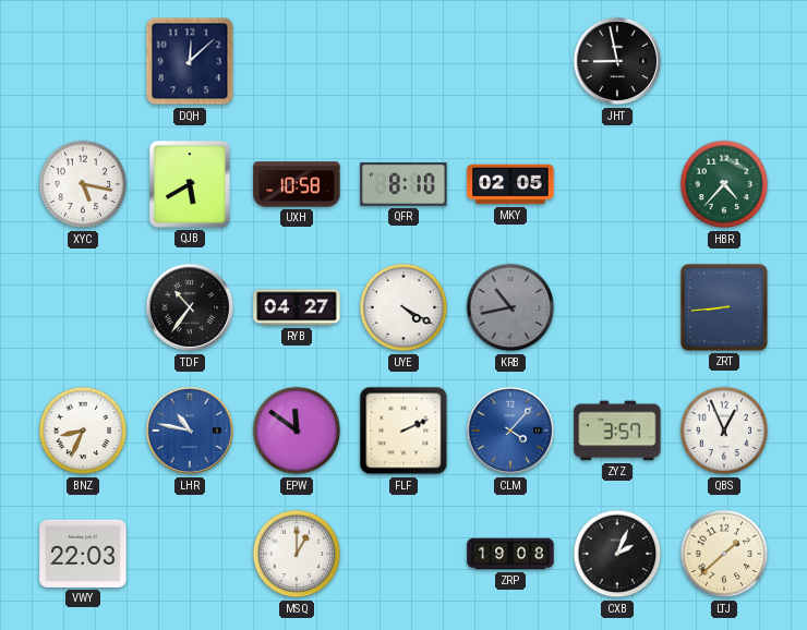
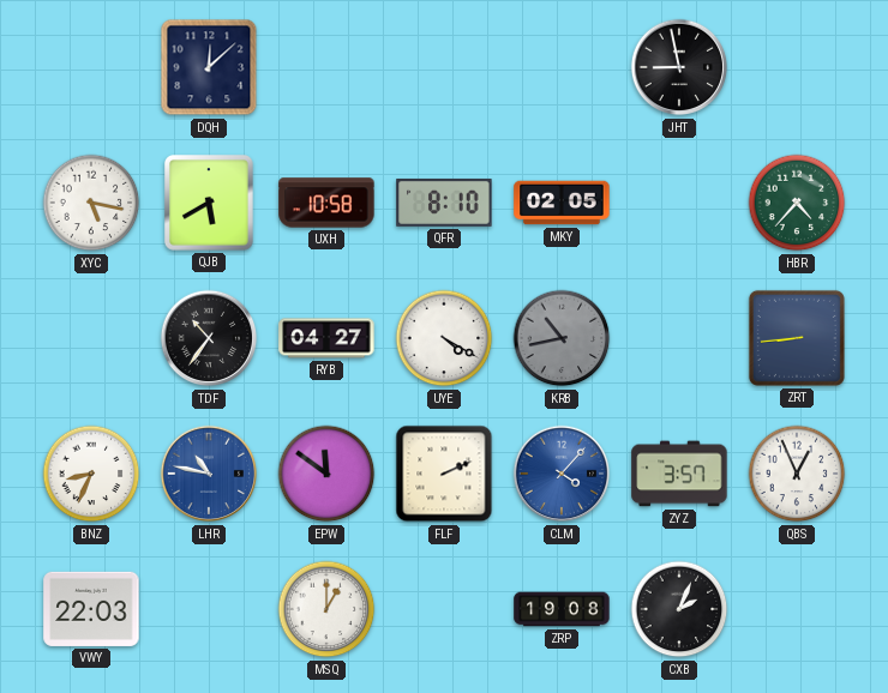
LTJ: 1:38 -> none
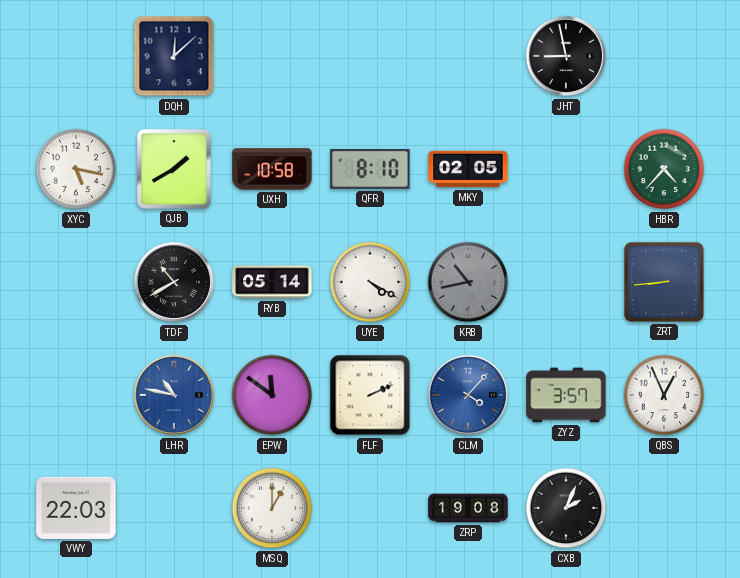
QJB: 5:40 -> 1:40
TDF: 10:36 -> 10:40
RYB: 04:27 -> 05:14
BNZ: 8:34 -> none
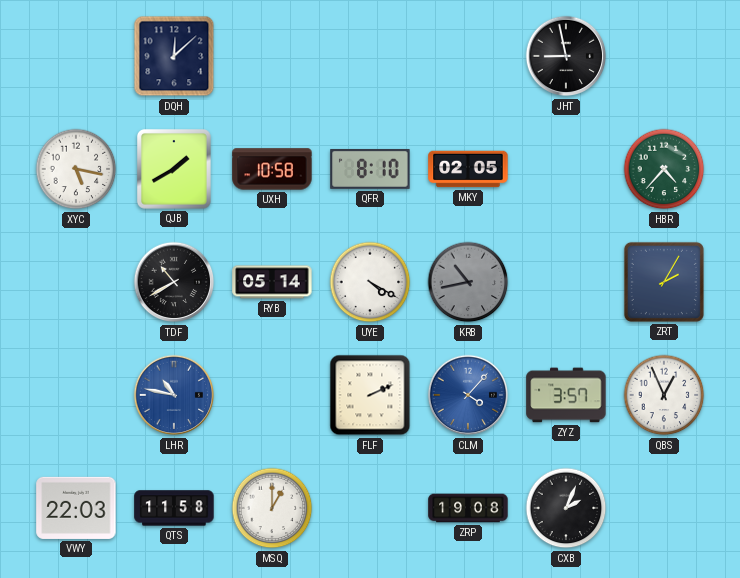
ZRT: 8:44 -> 2:05
EPW: 11:51 -> none
QTS: none -> 11:58
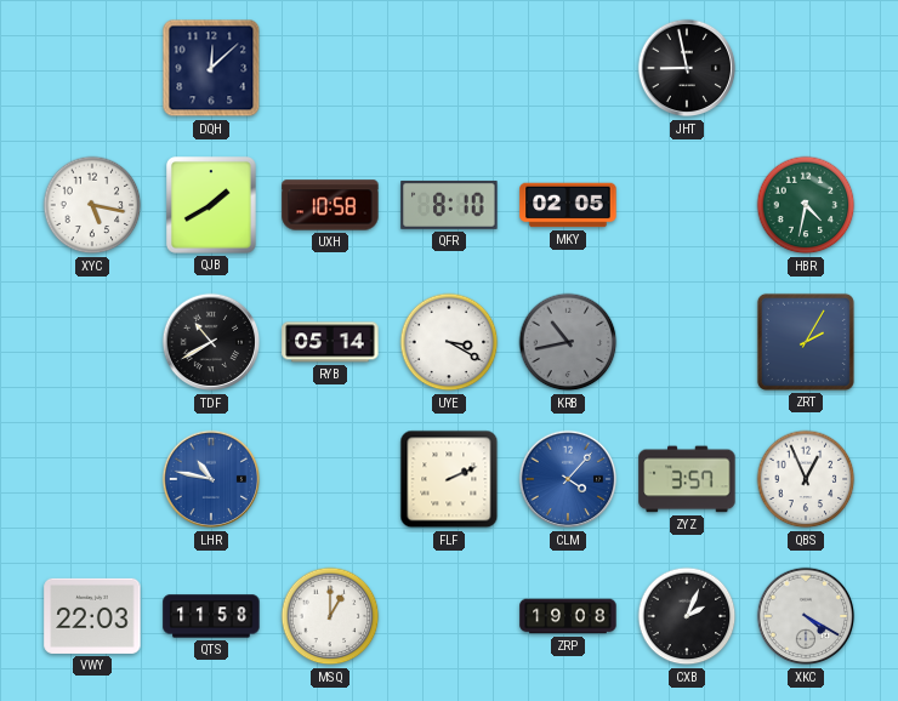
HBR: 4:37 -> 4:32
UYE: 4:20 -> 3:20
XKC: none -> 4:20
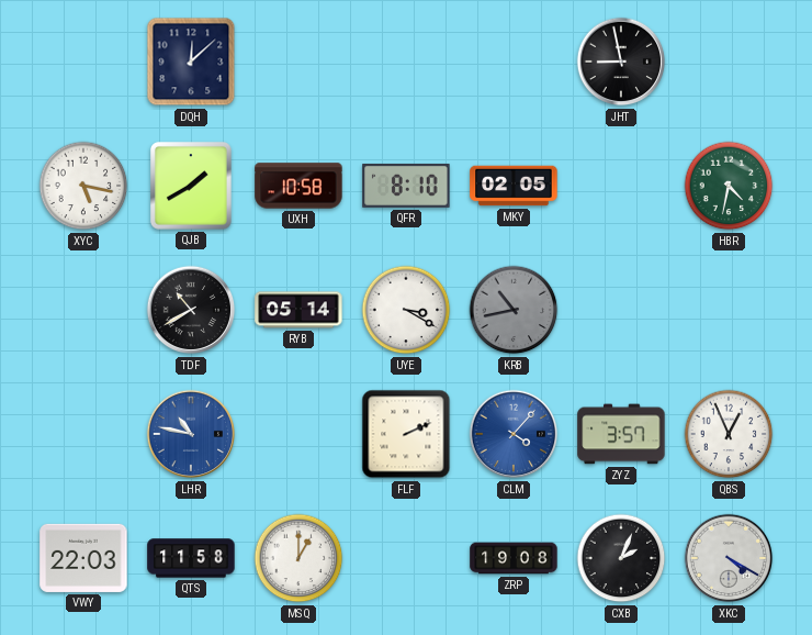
ZRT: 2:05 -> none
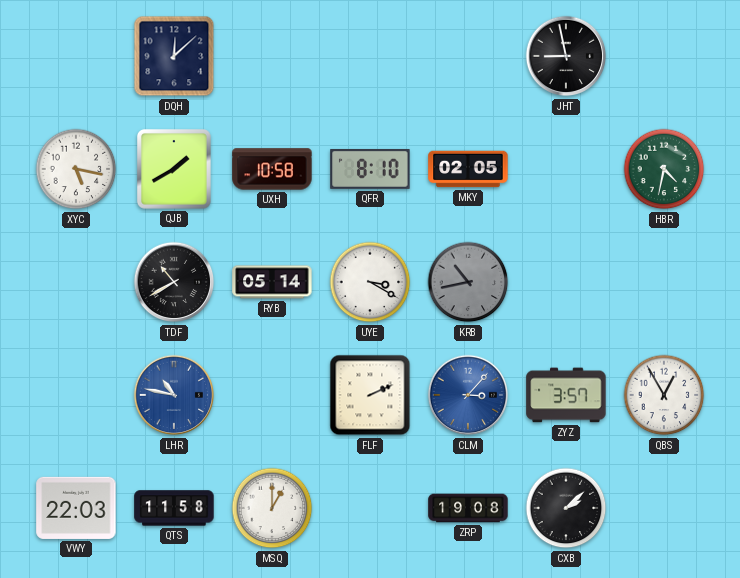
CLM: 4:07 -> 3:07
QBS: 12:56 -> 12:55
CXB: 2:04 -> 2:08
XKC: 4:20 -> none
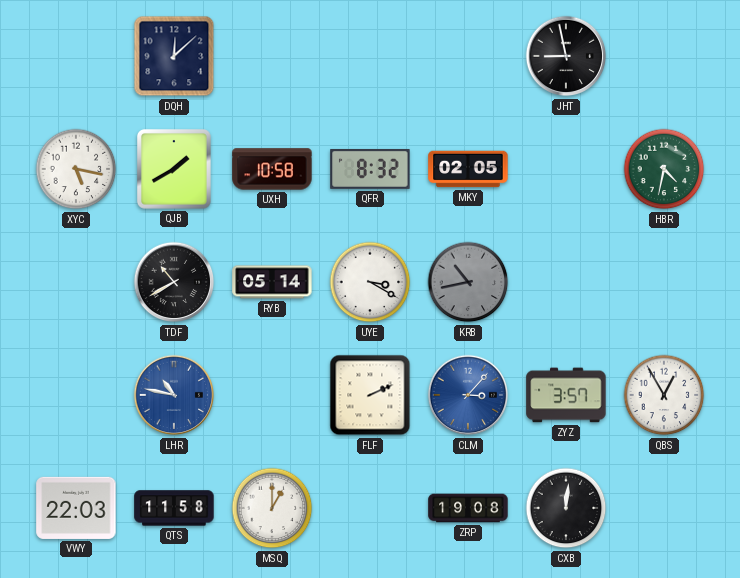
QFR: 8:10 -> 8:32
CXB: 2:08 -> 12:01
